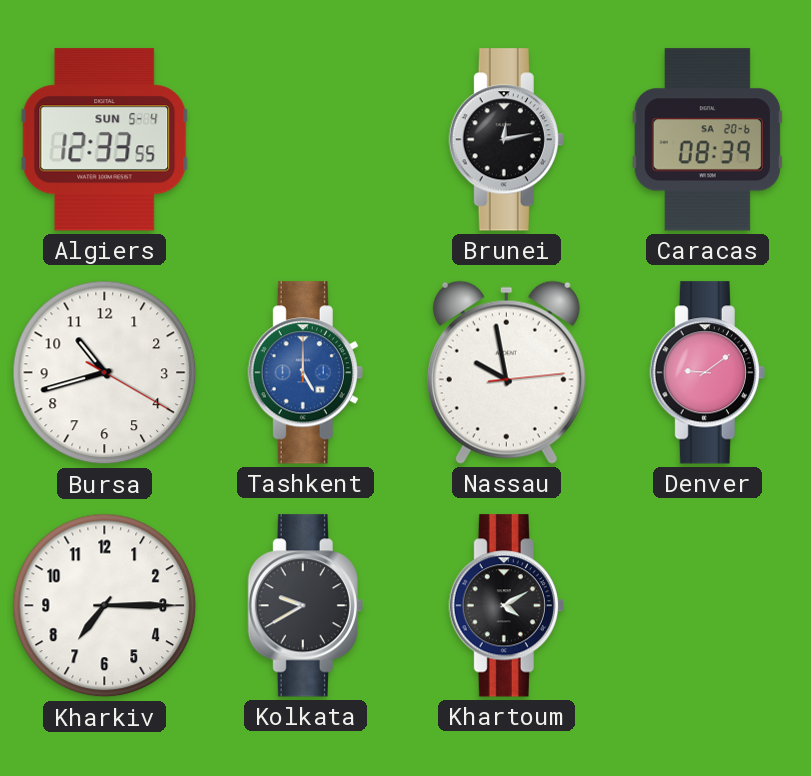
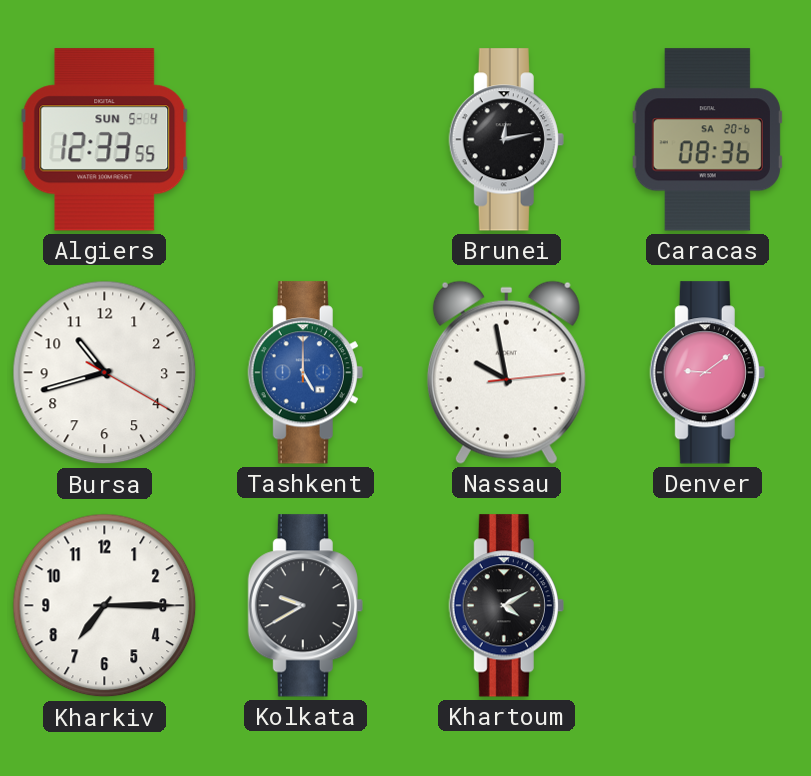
Caracas: 08:39 -> 08:36
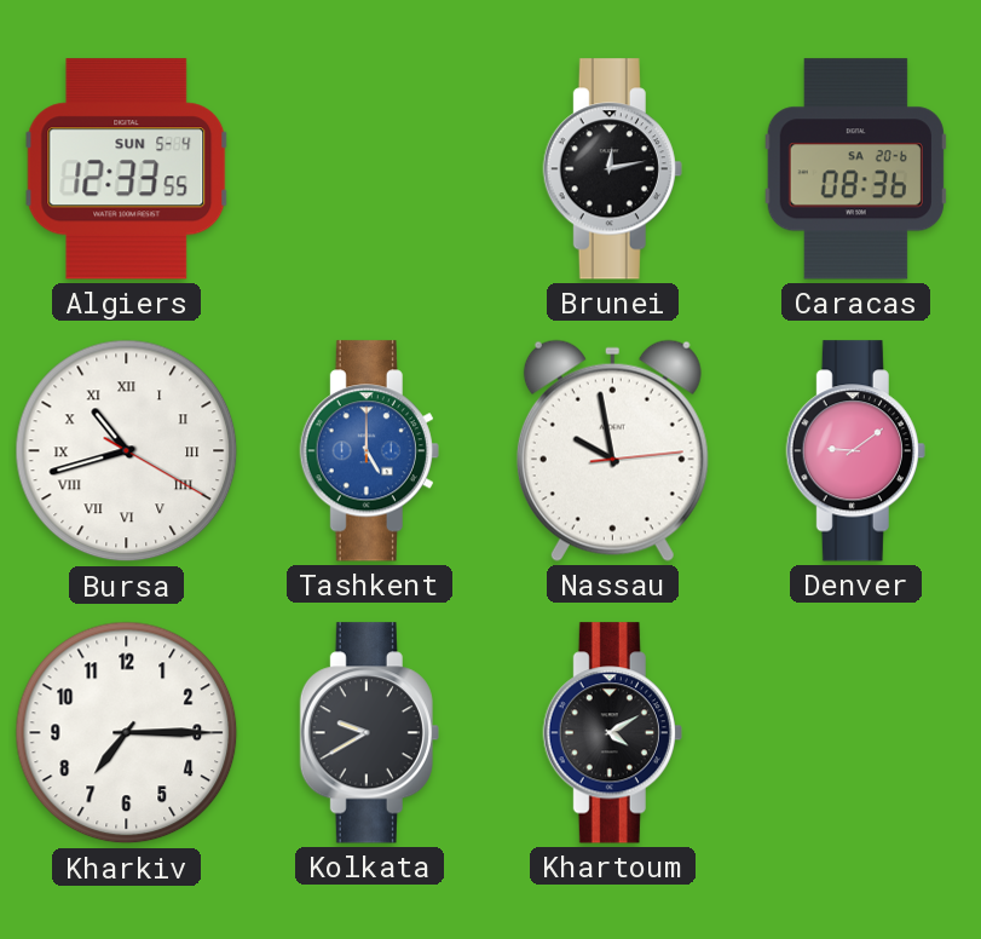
Bursa numerals: Arabic -> Roman
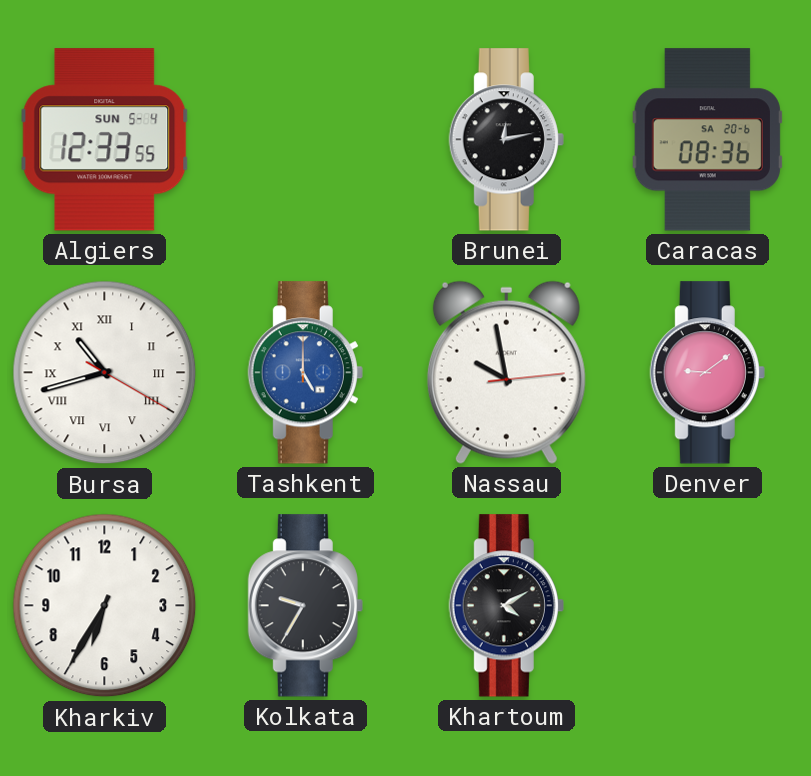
Kharkiv: 7:15 -> 6:35
Kolkata: 9:40 -> 9:35
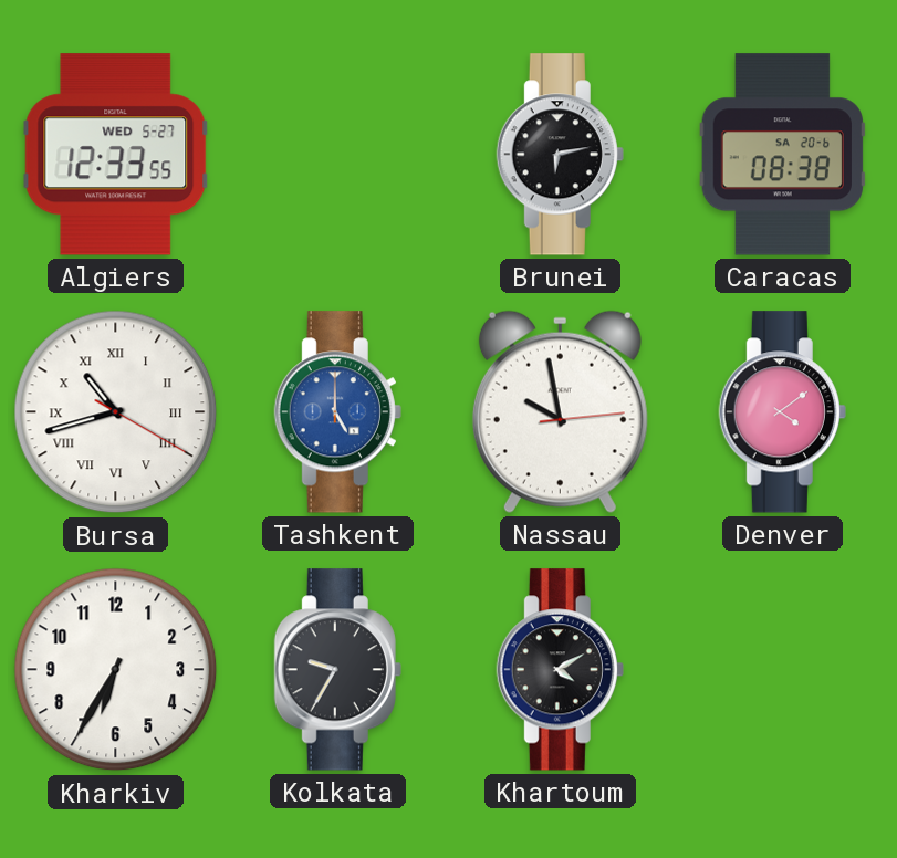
Algiers date: SUN 5-4 -> WED 5-27
Brunei: 12:13 -> 6:13
Caracas: 08:36 -> 08:38
Denver: 9:09 -> 4:09
